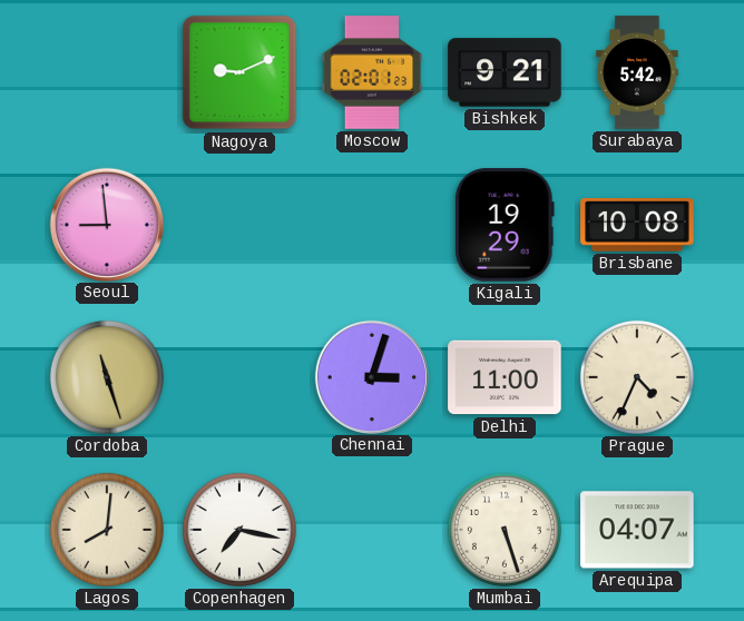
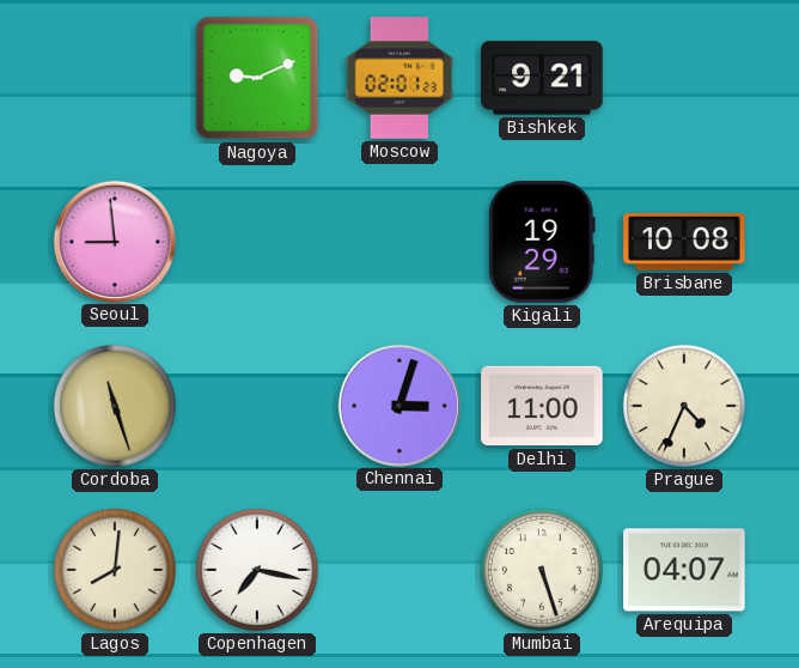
Surabaya: 5:42 -> none
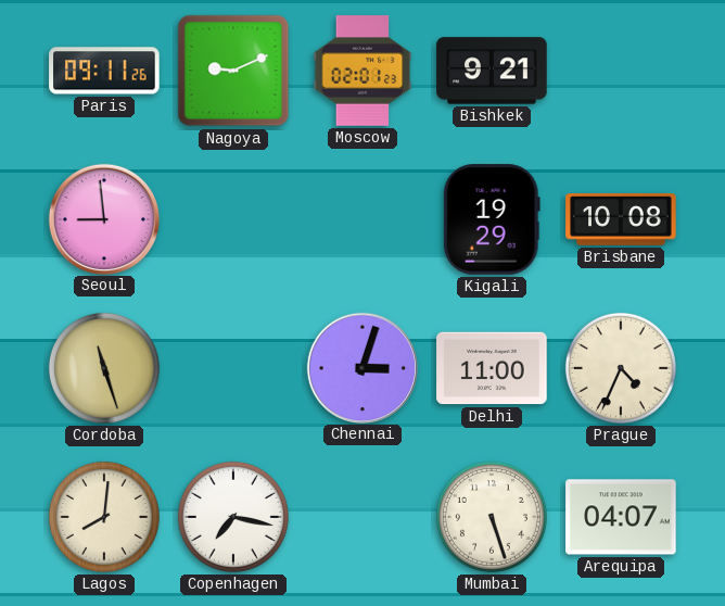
Paris: none -> 09:11
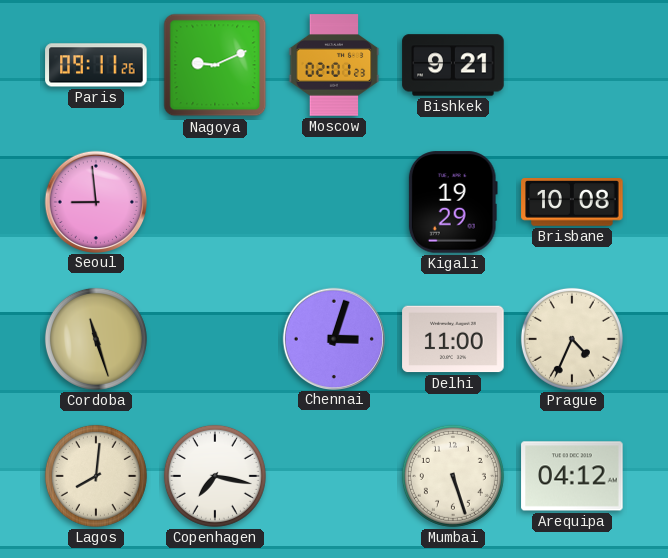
Arequipa: 04:07 -> 04:12
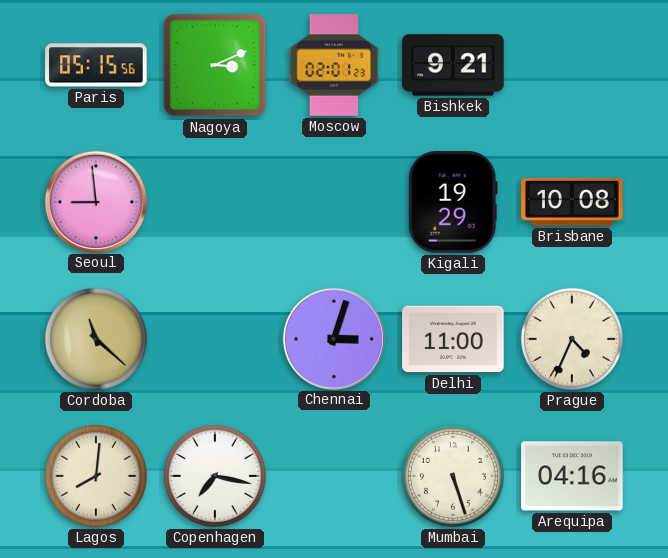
Paris: 09:11 -> 05:15
Nagoya: 9:11 -> 3:11
Cordoba: 11:27 -> 11:22
Arequipa: 04:12 -> 04:16
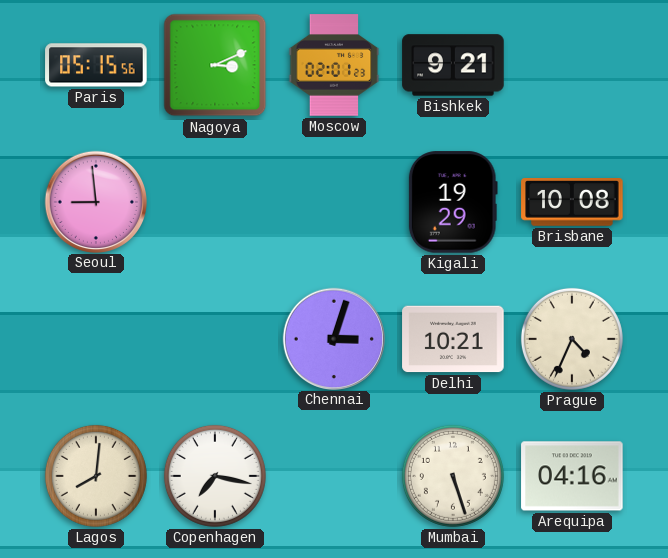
Cordoba: 11:22 -> none
Delhi: 11:00 -> 10:21
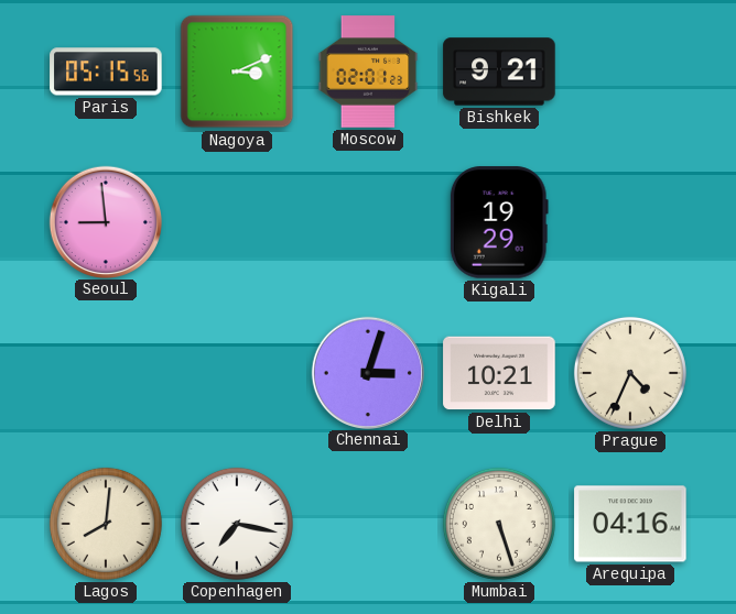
Brisbane: 10:08 -> none
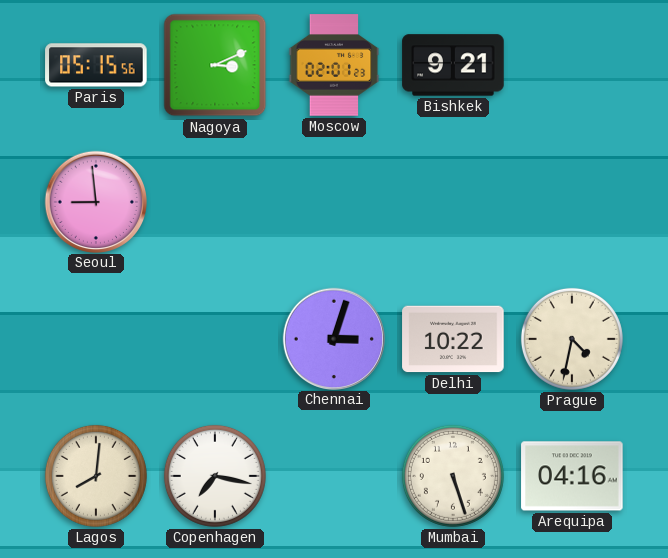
Kigali: 19:29 -> none
Delhi: 10:21 -> 10:22
Prague: 4:34 -> 4:32
